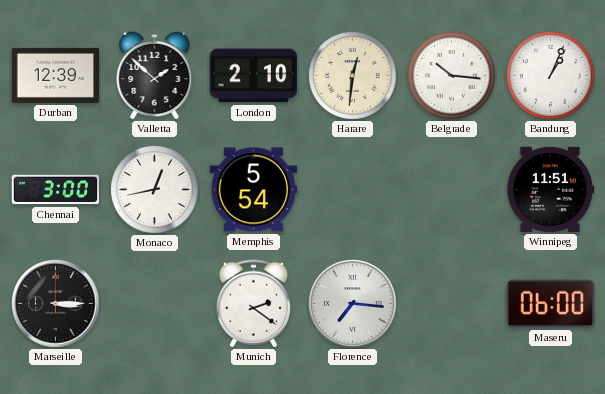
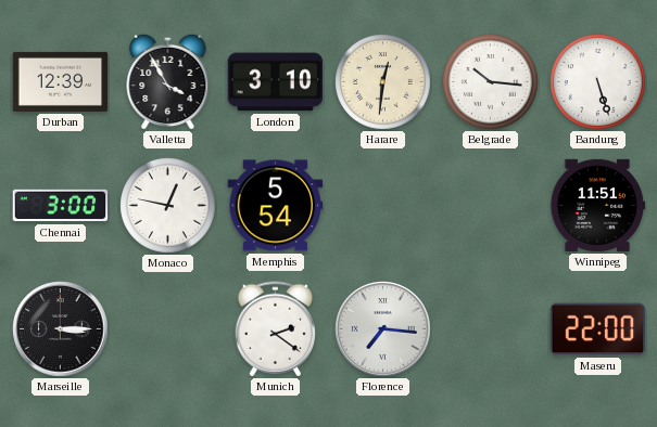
Valletta: 1:52 -> 3:55
London: 2:10 -> 3:10
Bandung: 1:04 -> 5:27
Monaco: 12:43 -> 12:47
Maseru: 06:00 -> 22:00
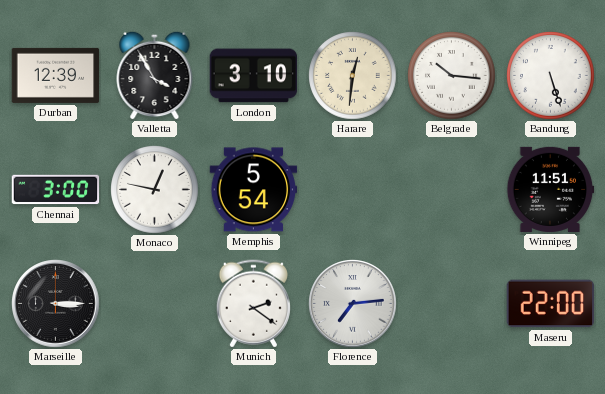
Florence: 7:16 -> 7:14
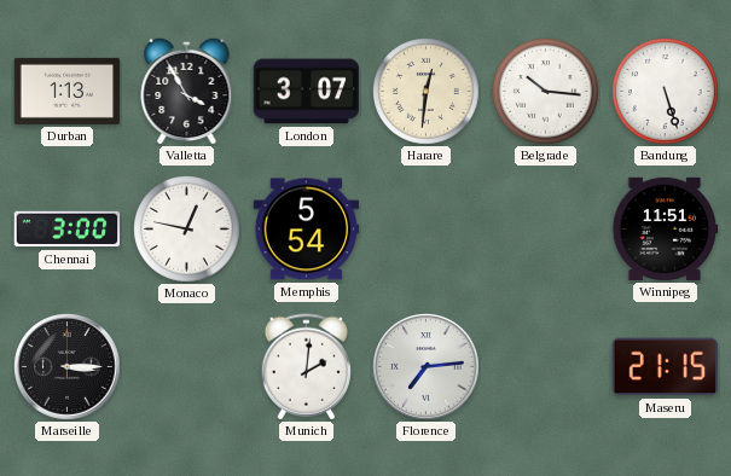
Durban: 12:39 -> 1:13
London: 3:10 -> 3:07
Munich: 2:21 -> 2:01
Maseru: 22:00 -> 21:15
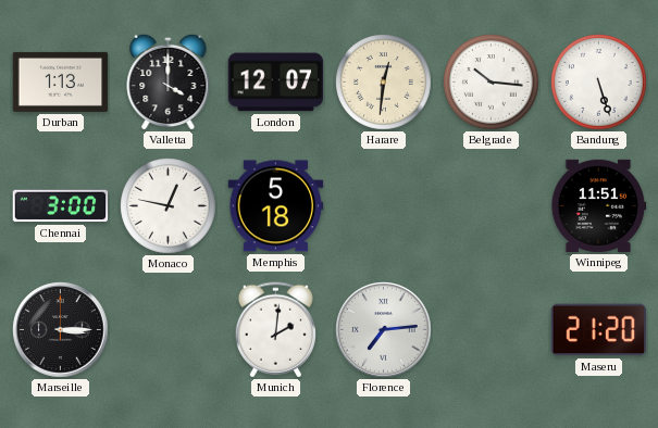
Valletta: 3:55 -> 4:00
London: 3:07 -> 12:07
Memphis: 5:54 -> 5:18
Maseru: 21:15 -> 21:20
